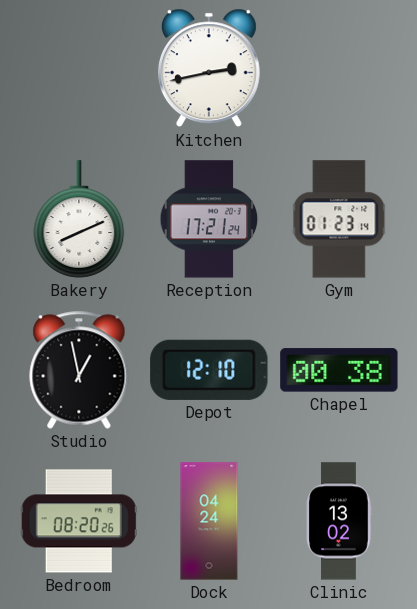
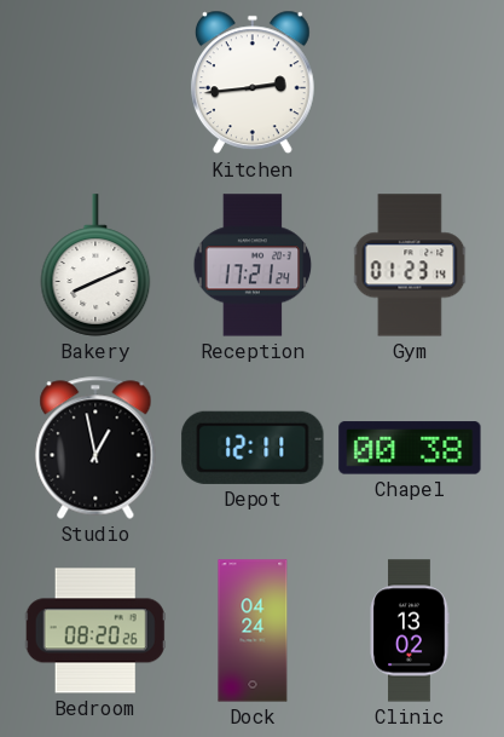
Kitchen: 2:43 -> 2:44
Depot: 12:10 -> 12:11
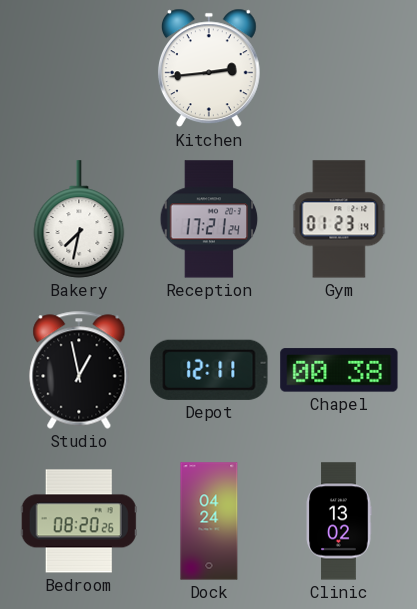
Bakery: 8:11 -> 7:32
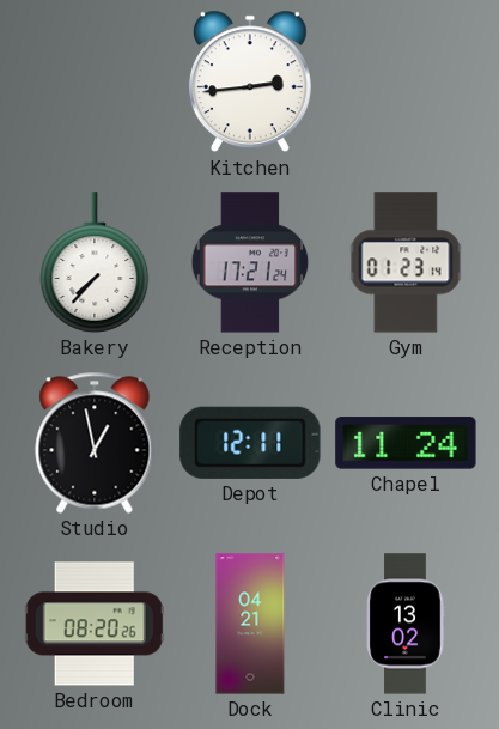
Bakery: 7:32 -> 7:37
Chapel: 00:38 -> 11:24
Dock: 04:24 -> 04:21
